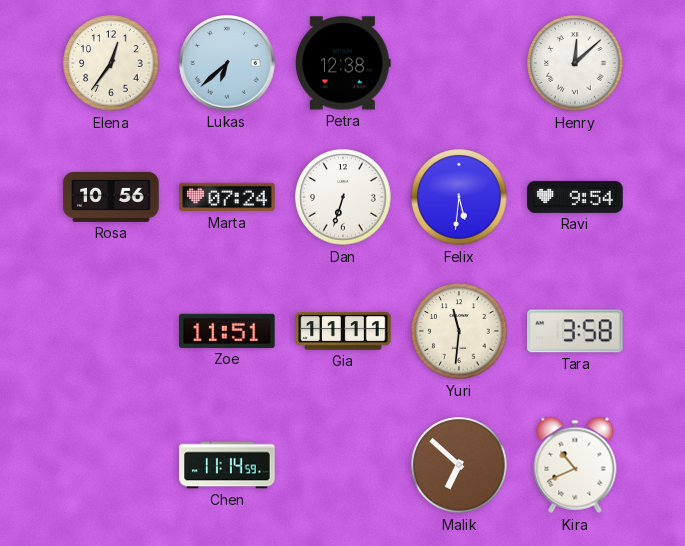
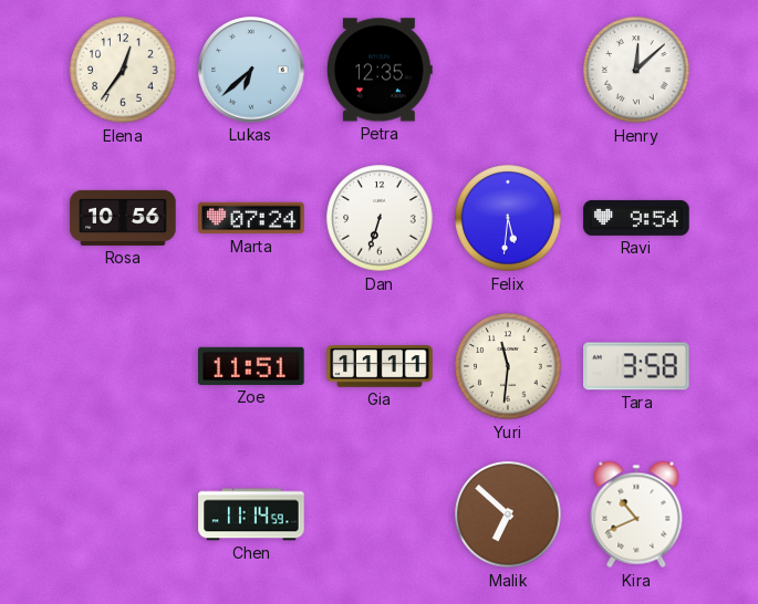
Petra: 12:38 -> 12:35
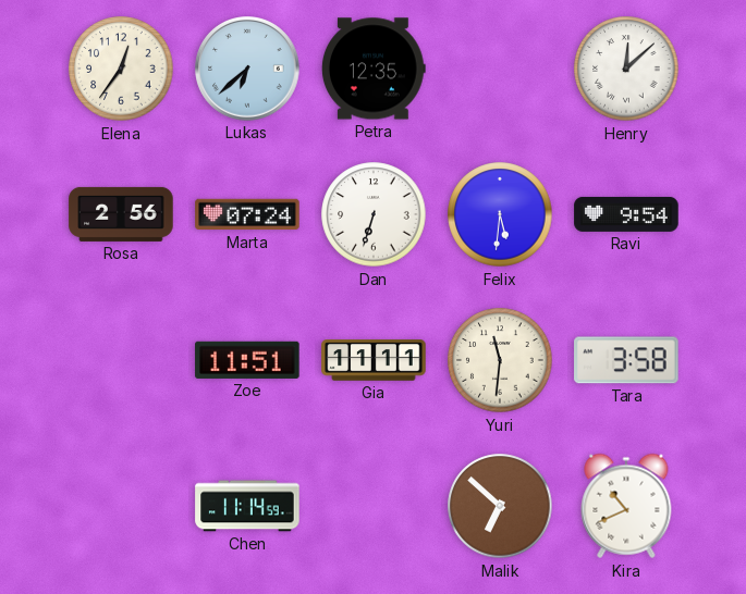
Rosa: 10:56 -> 2:56
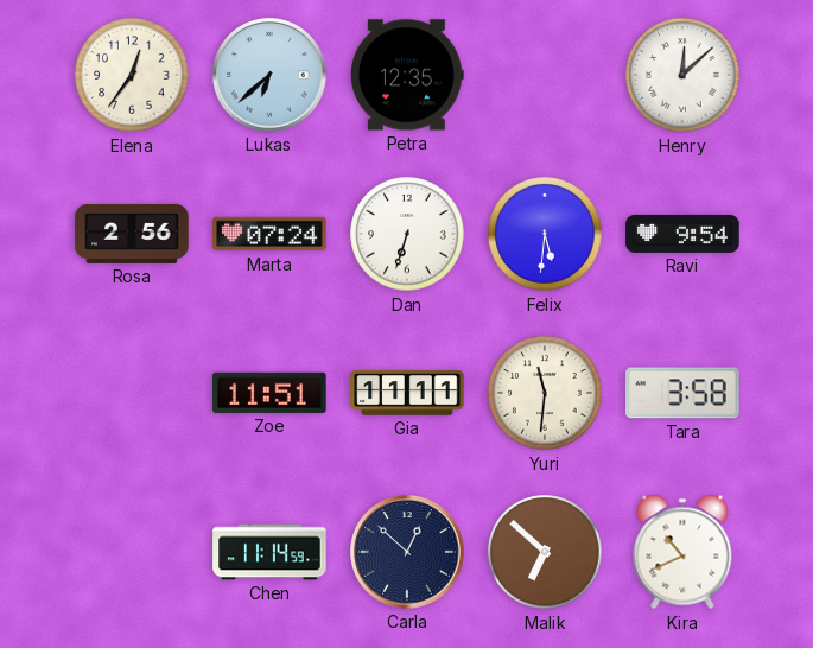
Carla: none -> 12:52
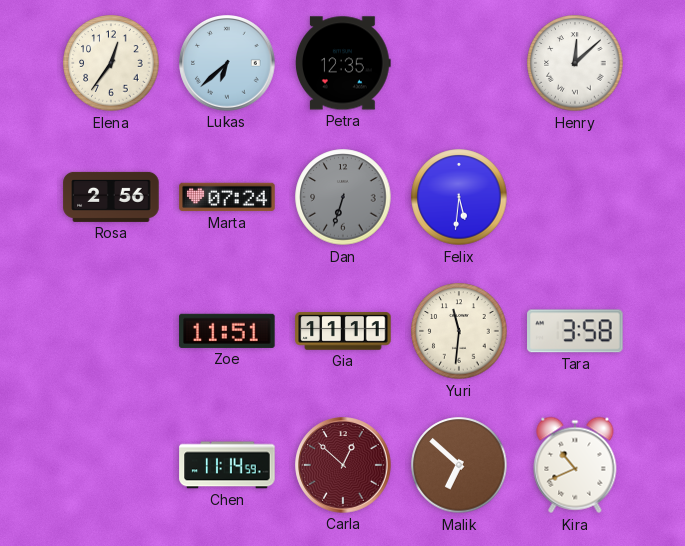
Dan dial: white -> grey
Ravi: 9:54 -> none
Carla dial: navy -> burgundy
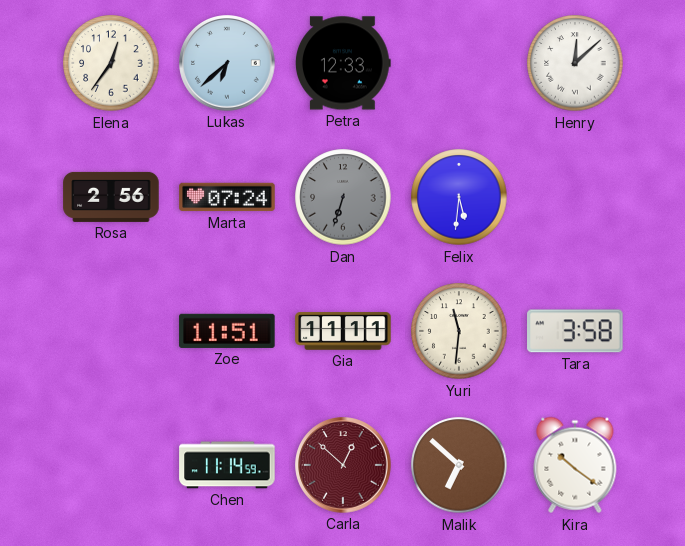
Petra: 12:35 -> 12:33
Kira: 10:41 -> 10:21
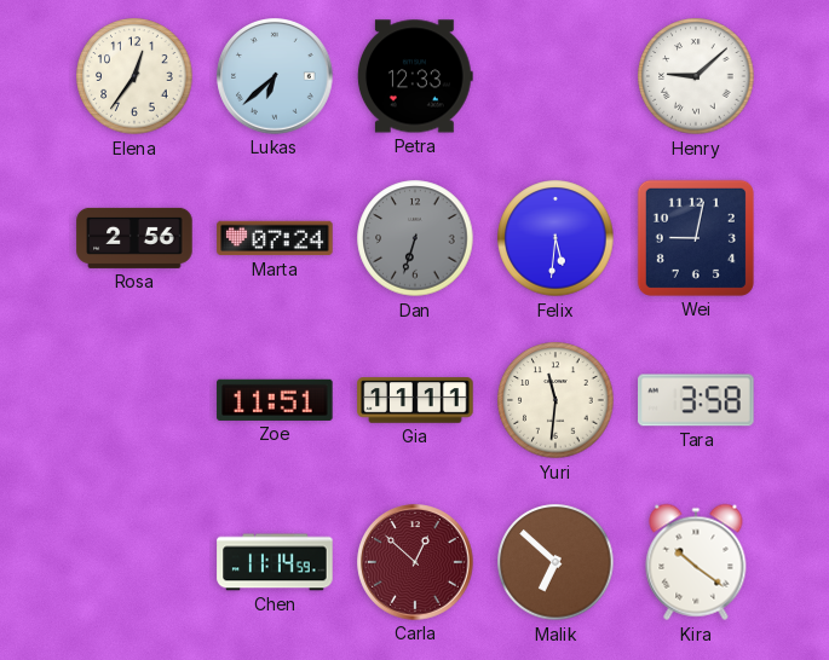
Henry: 12:08 -> 9:08
Wei: none -> 9:02
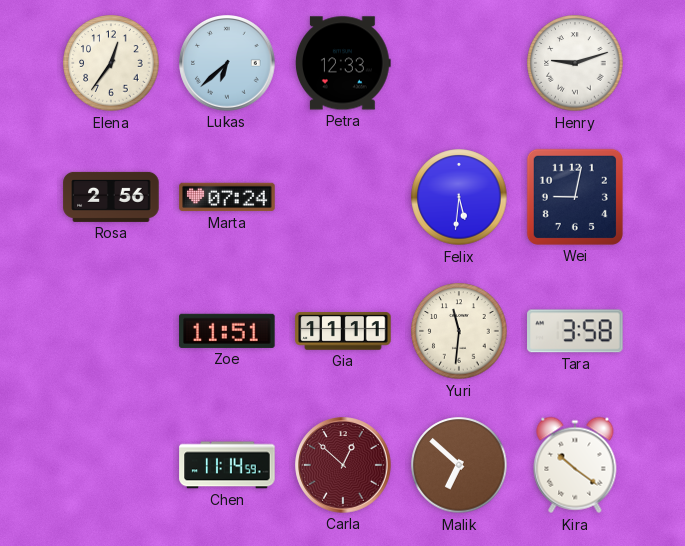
Henry: 9:08 -> 9:12
Dan: 6:33 -> none
